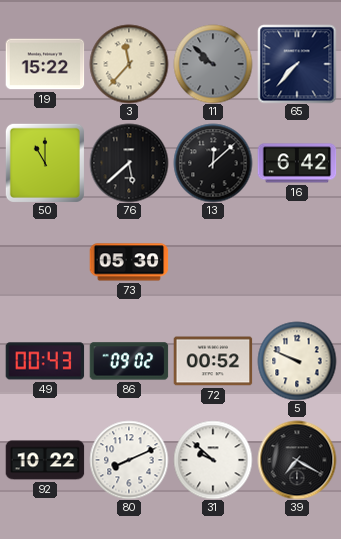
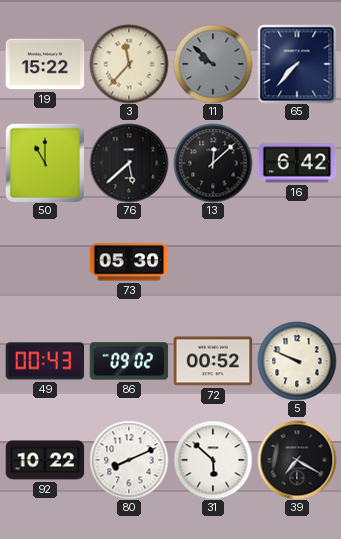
31: 9:52 -> 5:52
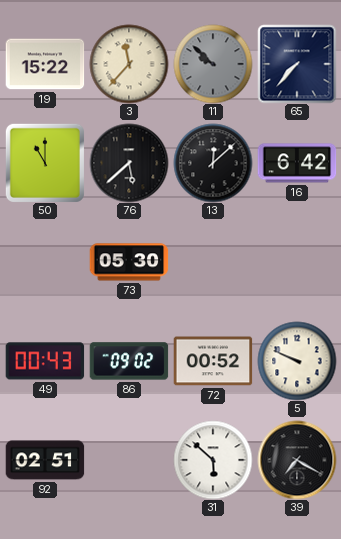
92: 10:22 -> 02:51
80: 8:11 -> none
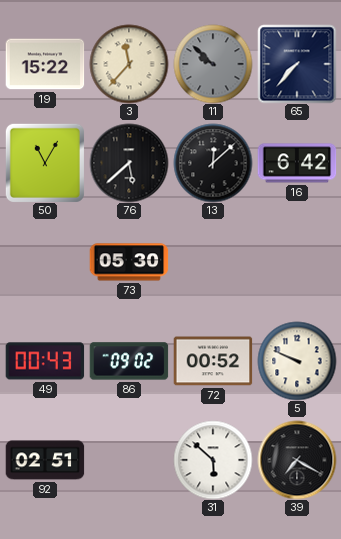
50: 11:00 -> 11:05
